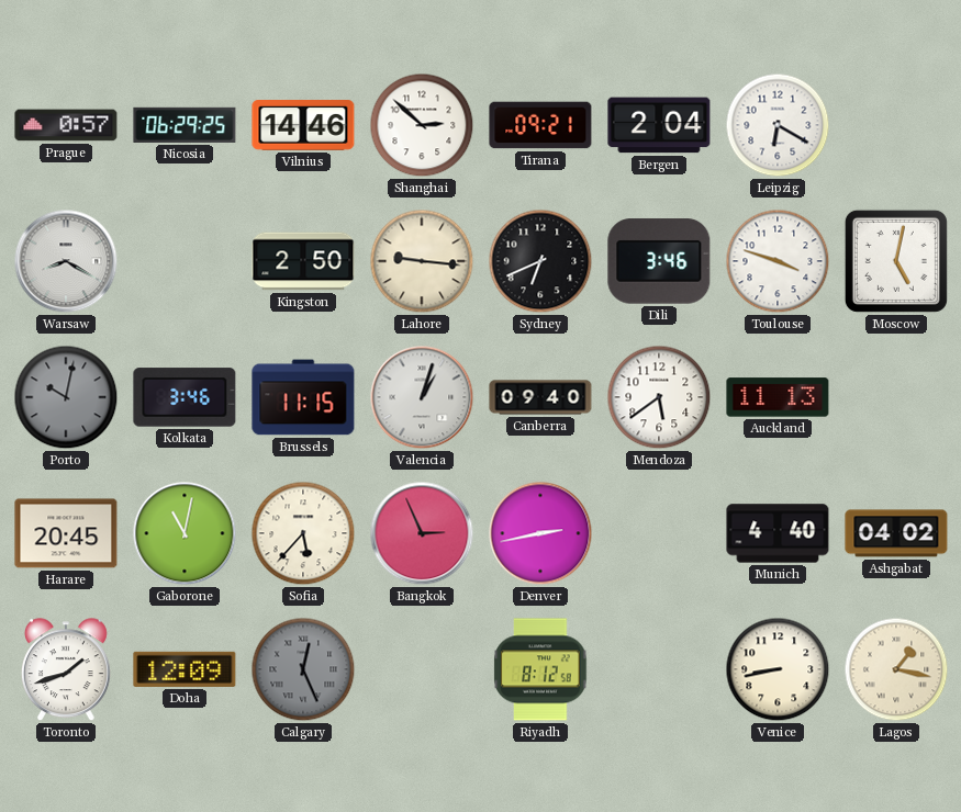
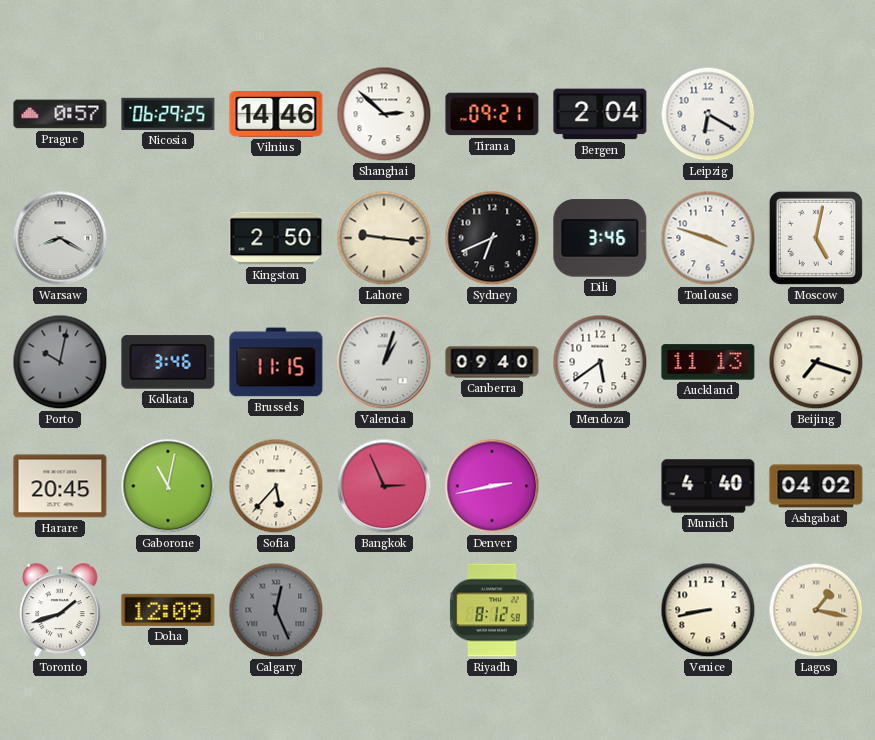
Beijing: none -> 7:18
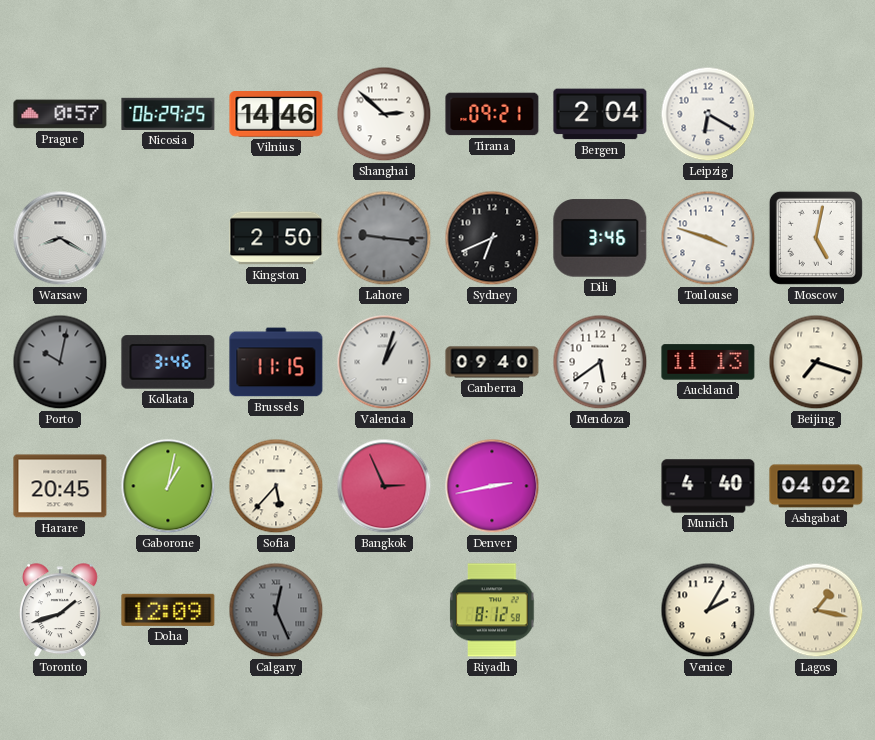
Lahore dial: cream -> grey
Gaborone: 11:02 -> 1:02
Venice: 8:43 -> 2:05
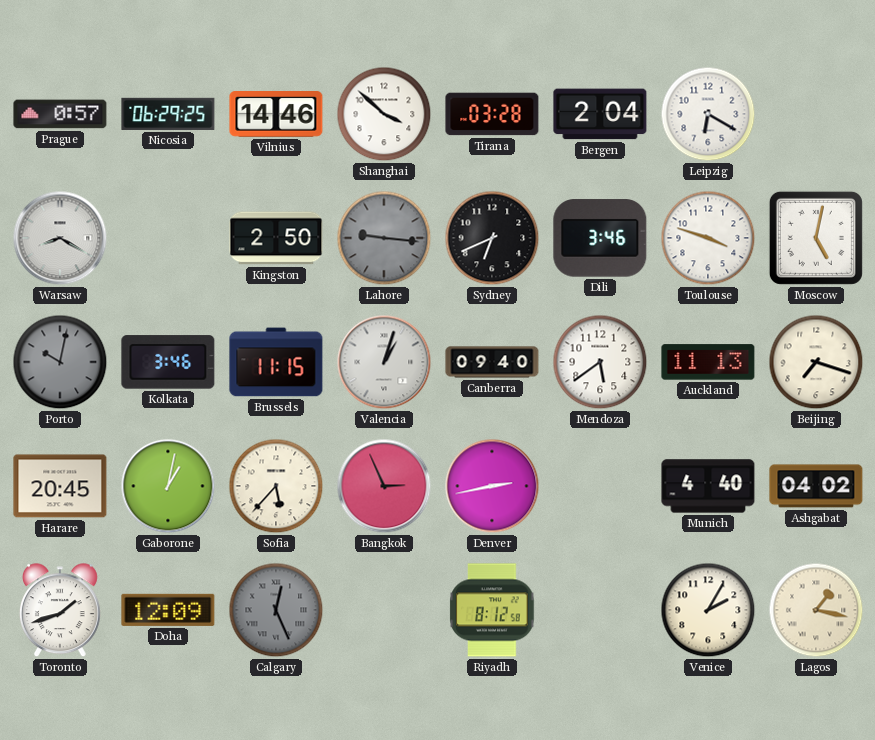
Shanghai: 2:52 -> 3:52
Tirana: 09:21 -> 03:28
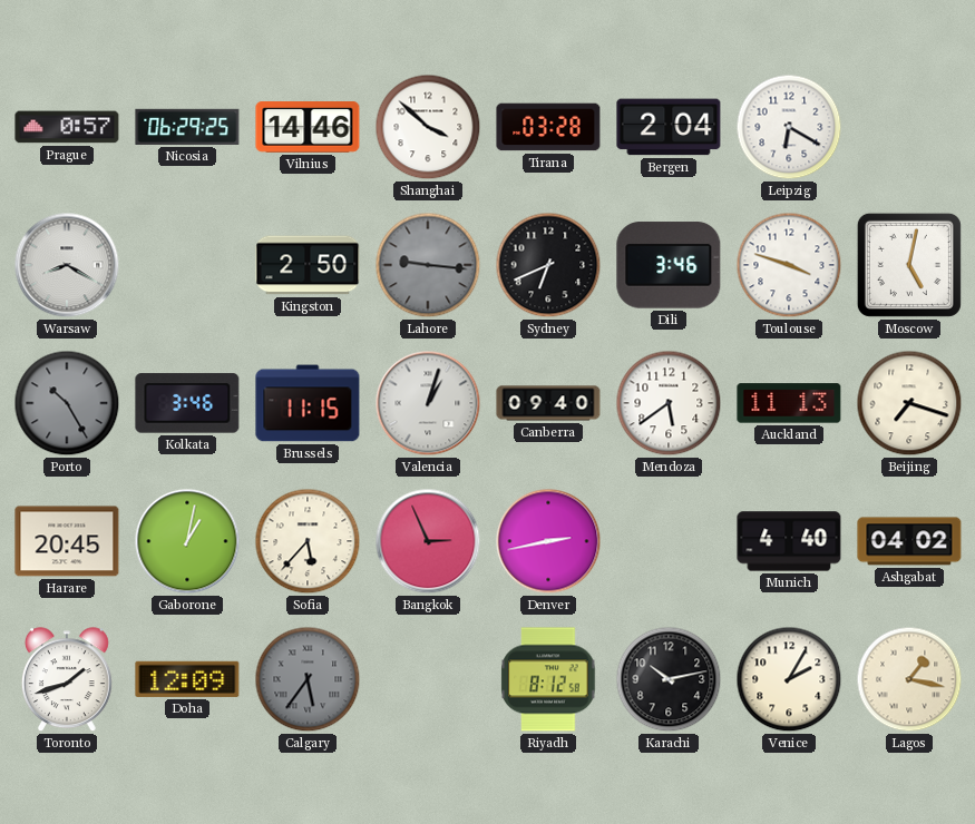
Porto: 10:02 -> 10:25
Calgary: 12:26 -> 5:36
Karachi: none -> 10:13
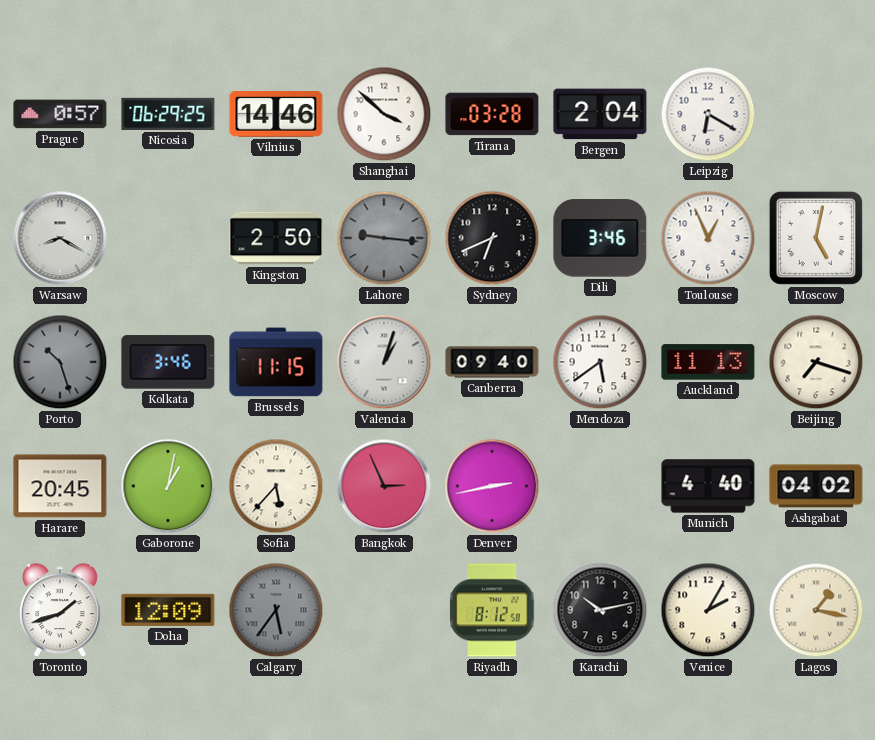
Toulouse: 3:48 -> 12:56
Porto: 10:25 -> 10:27
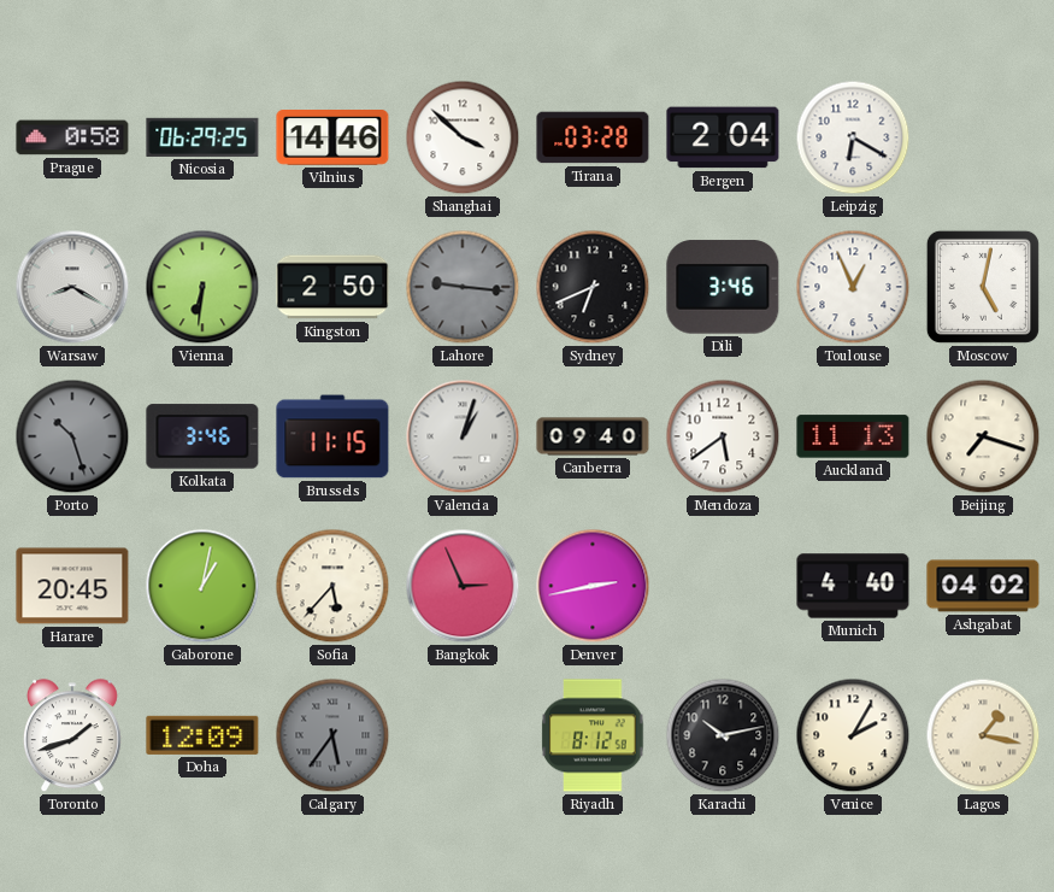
Prague: 0:57 -> 0:58
Vienna: none -> 6:31
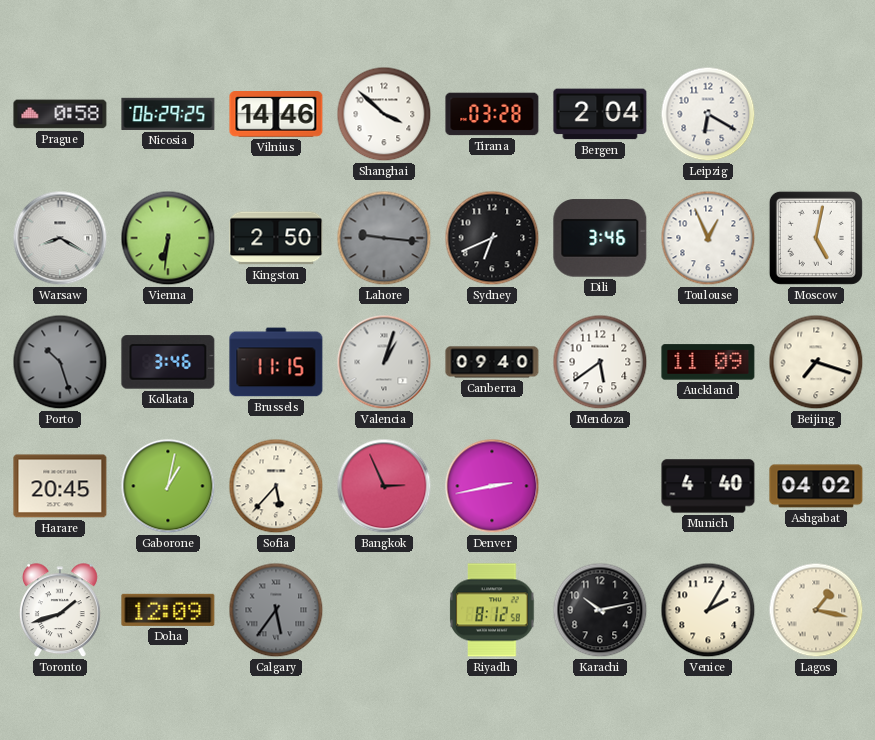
Auckland: 11:13 -> 11:09
